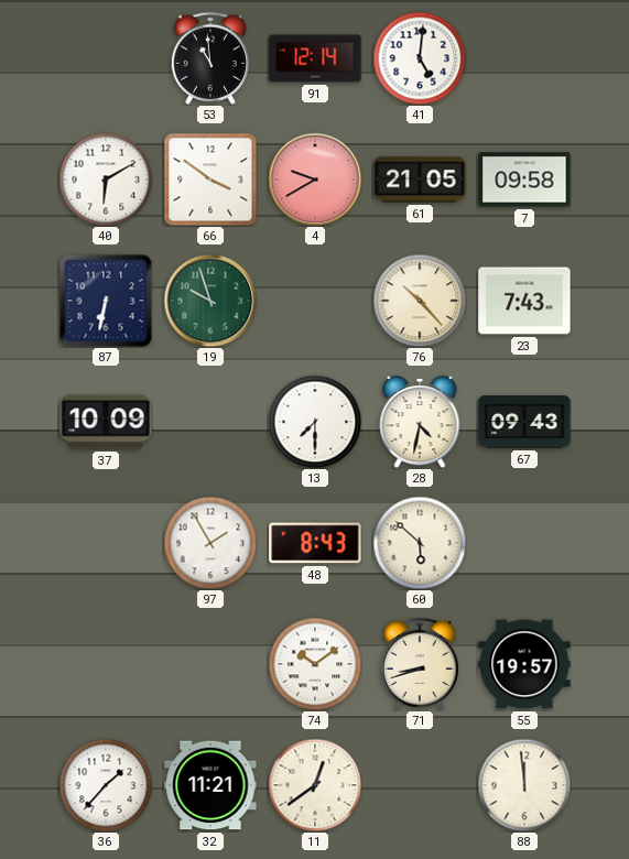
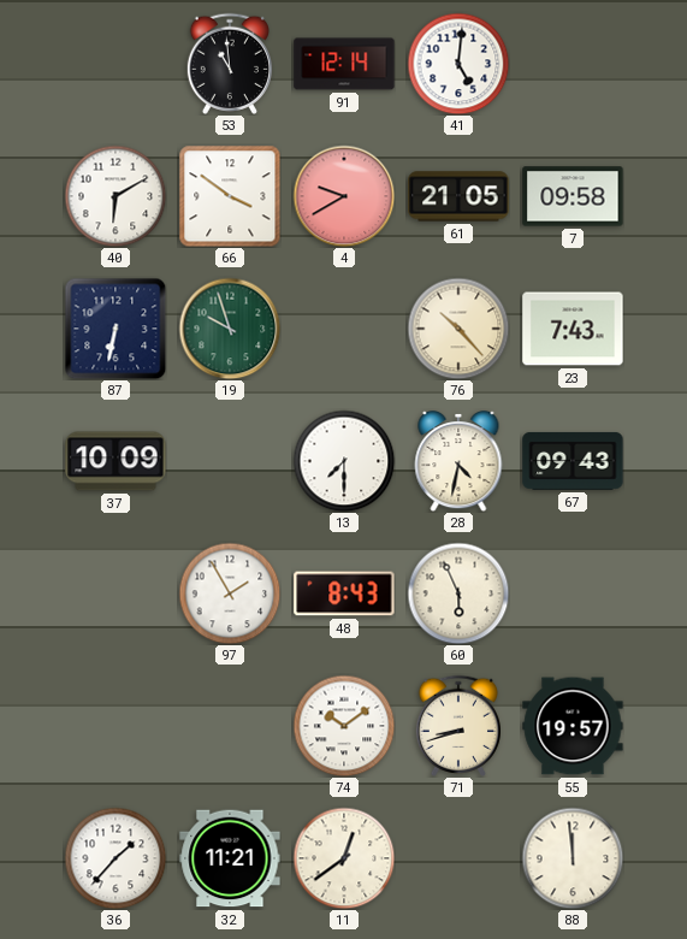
60: 5:52 -> 5:56
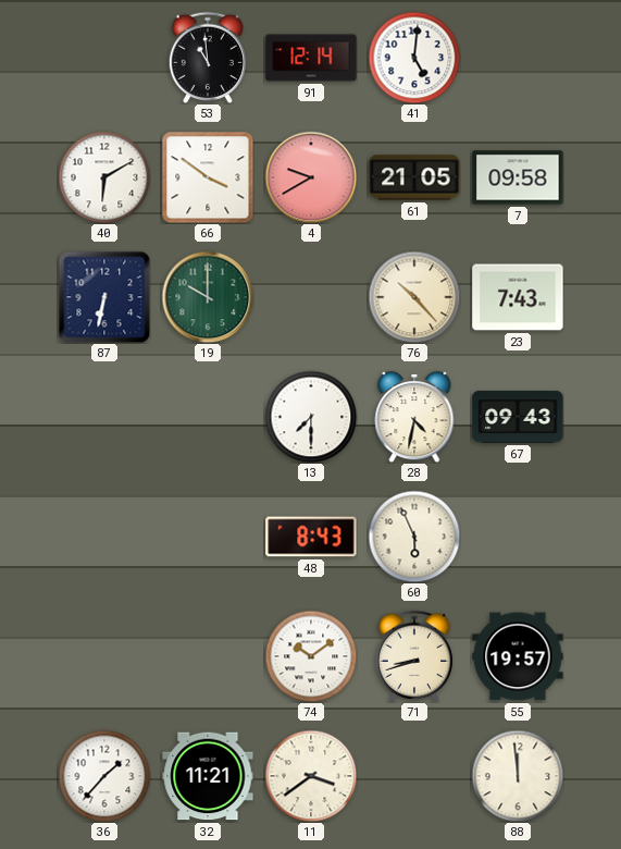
19: 9:57 -> 10:00
37: 10:09 -> none
97: 1:55 -> none
11: 12:39 -> 3:39
